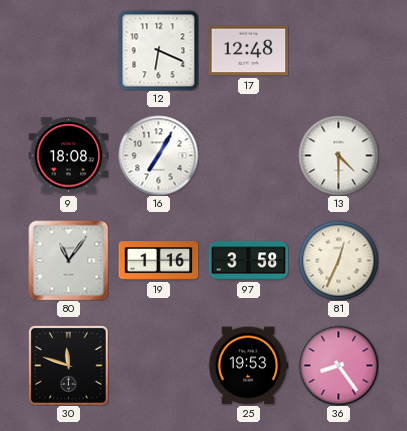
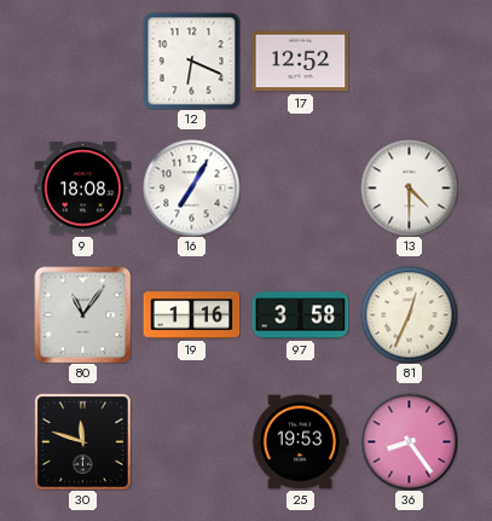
17: 12:48 -> 12:52
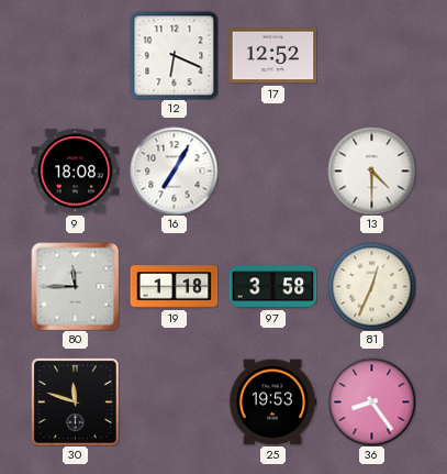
80: 11:06 -> 11:45
19: 1:16 -> 1:18
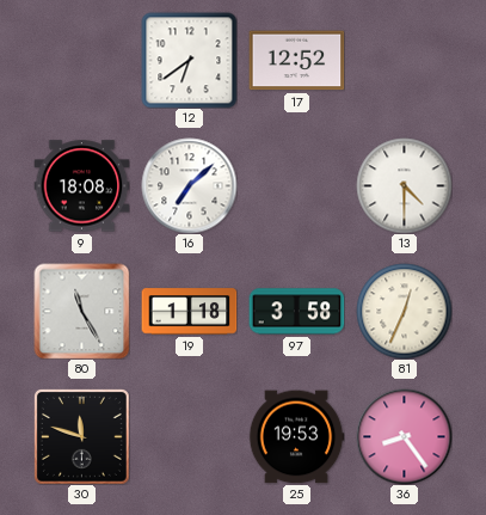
12: 6:19 -> 6:39
16: 7:05 -> 7:08
80: 11:45 -> 11:25
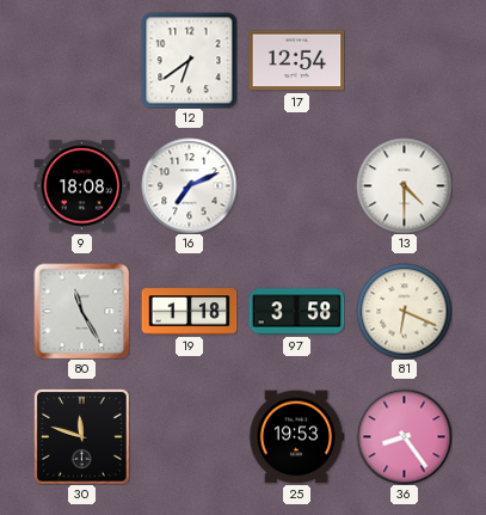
17: 12:52 -> 12:54
16: 7:08 -> 7:11
81: 12:34 -> 6:19
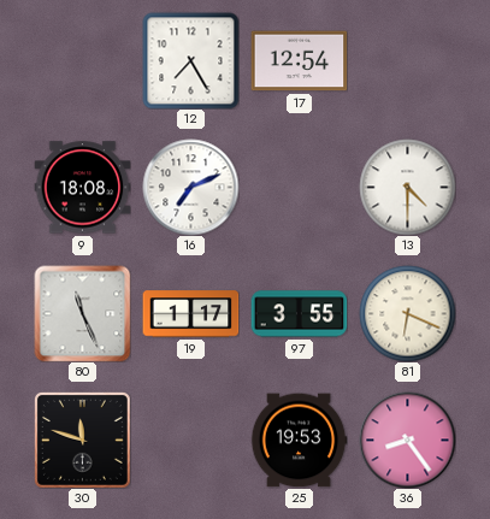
12: 6:39 -> 7:25
80: 11:25 -> 11:26
19: 1:18 -> 1:17
97: 3:58 -> 3:55
